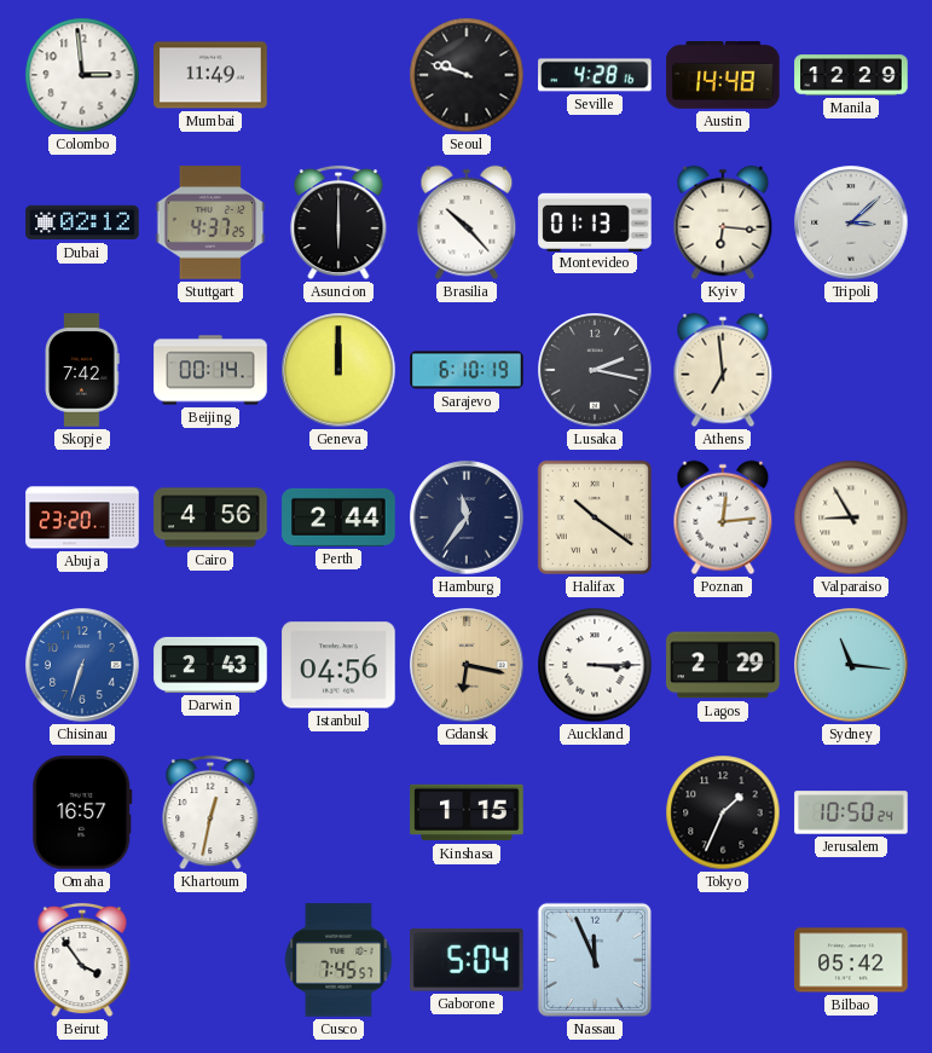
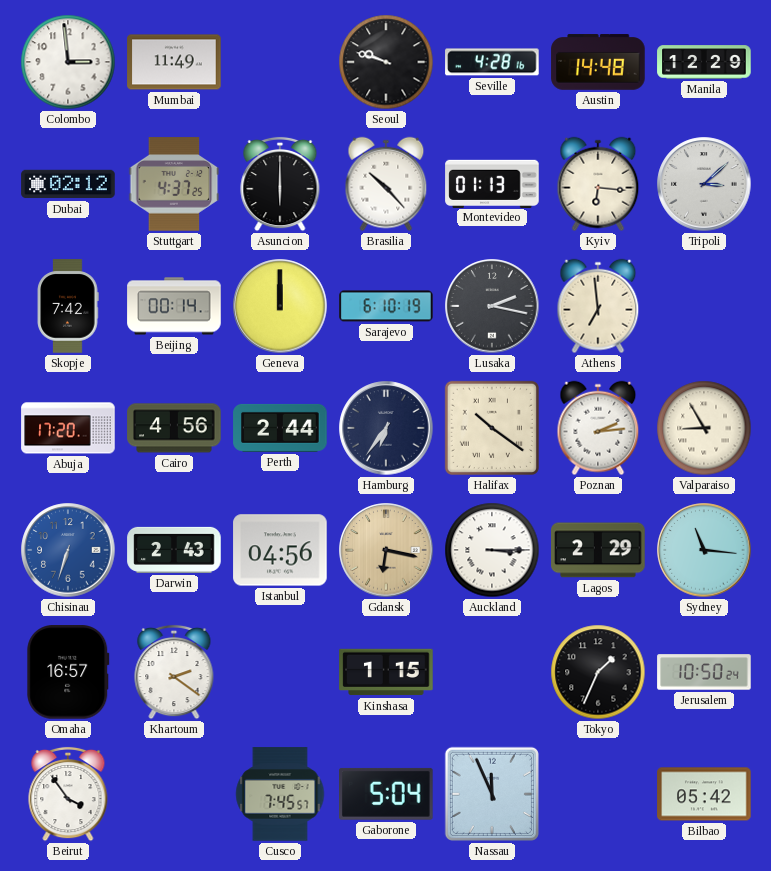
Abuja: 23:20 -> 17:20
Hamburg: 11:36 -> 6:36
Poznan: 12:14 -> 2:14
Khartoum: 12:32 -> 2:21
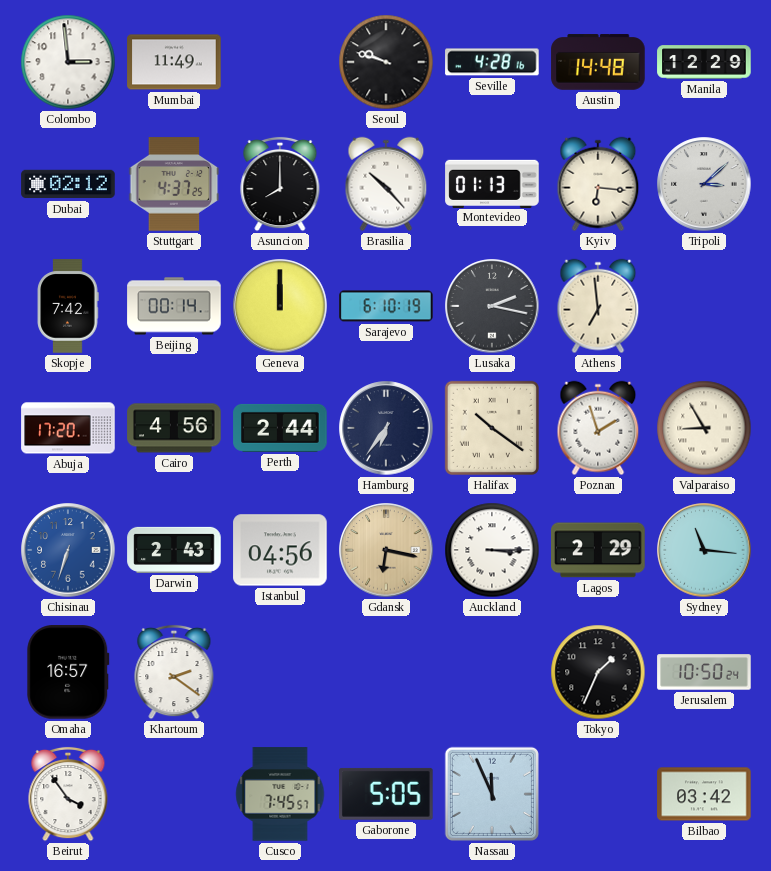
Asuncion: 6:00 -> 8:00
Poznan: 2:14 -> 1:57
Kinshasa: 1:15 -> none
Gaborone: 5:04 -> 5:05
Bilbao: 05:42 -> 03:42
